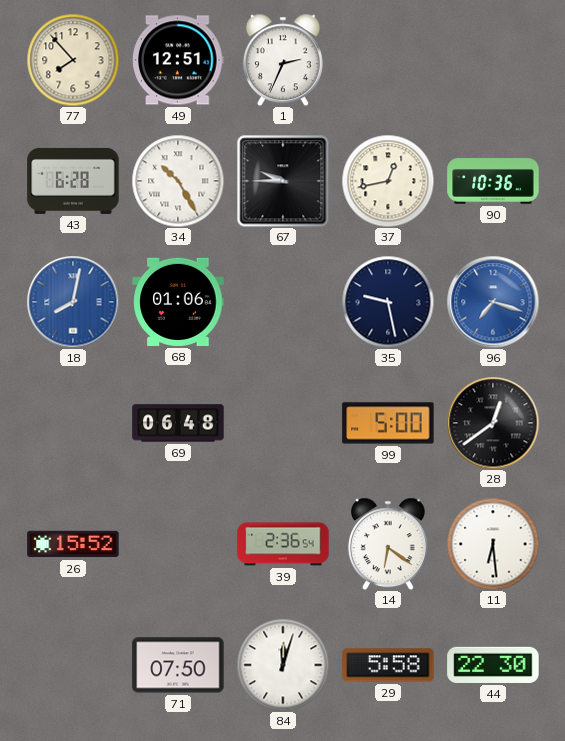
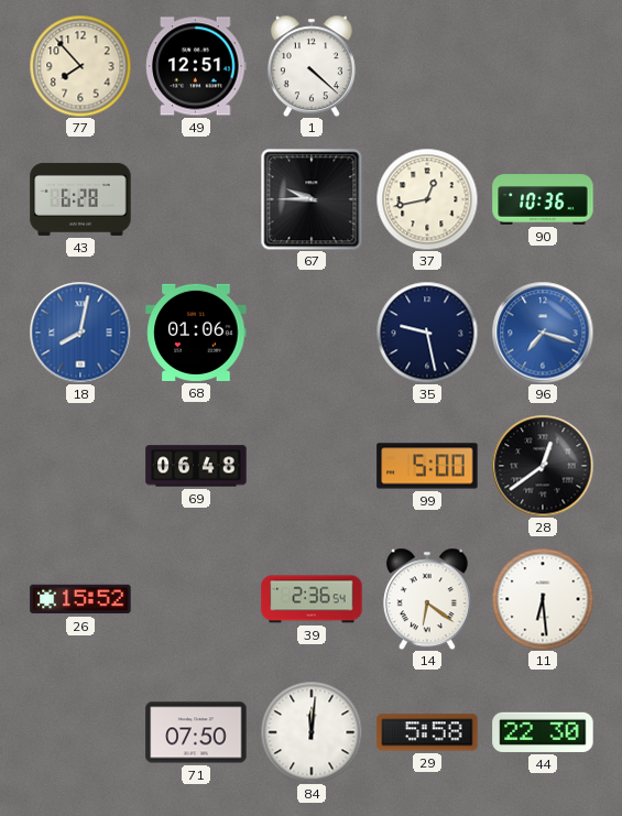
1: 2:34 -> 4:22
34: 10:25 -> none
84: 12:03 -> 12:01
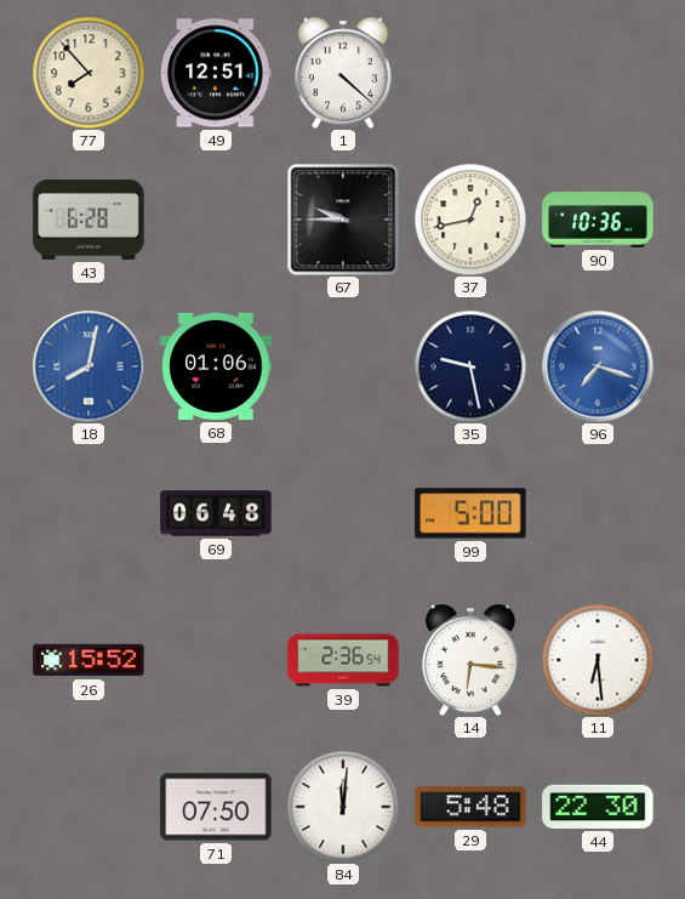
28: 12:39 -> none
14: 6:21 -> 6:16
29: 5:58 -> 5:48
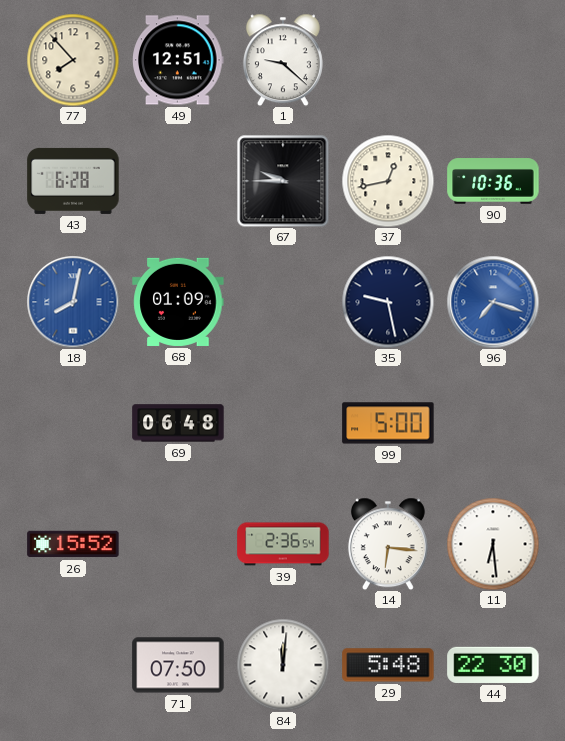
1: 4:22 -> 9:22
68: 01:06 -> 01:09
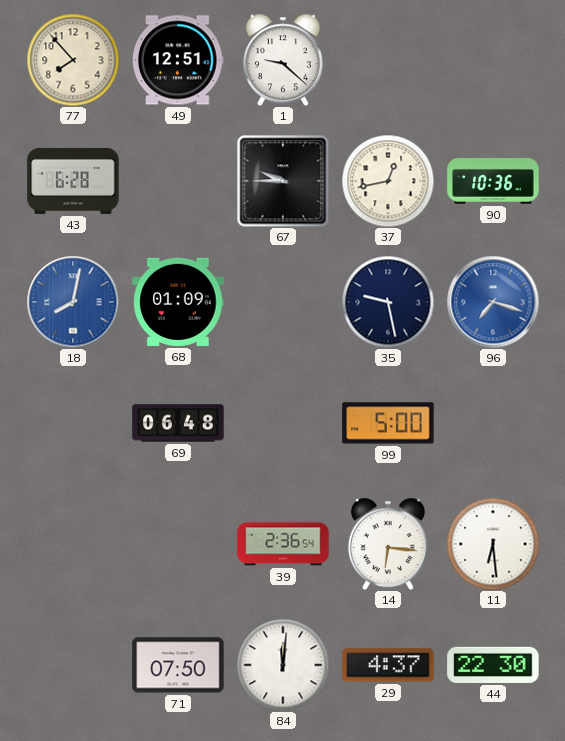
26: 15:52 -> none
29: 5:48 -> 4:37
